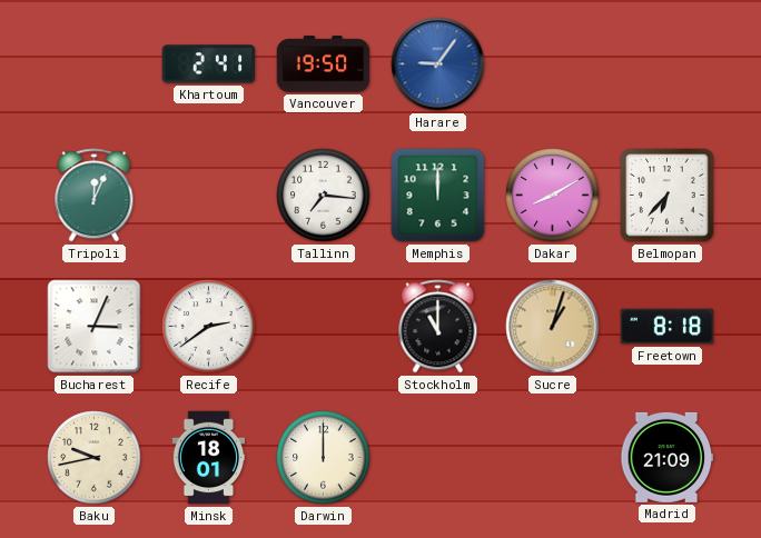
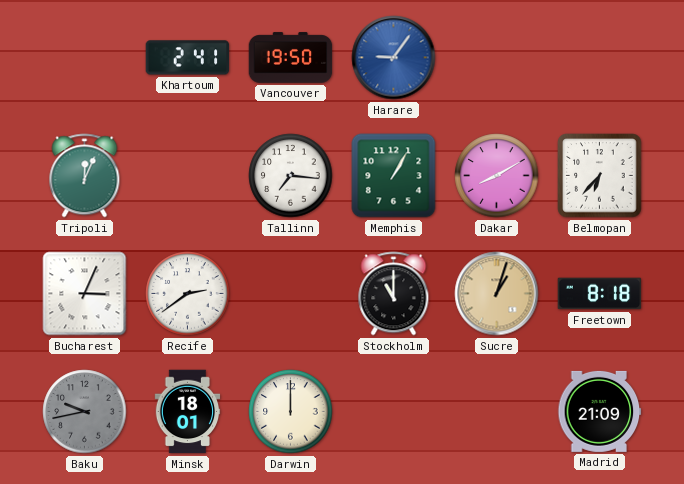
Memphis: 12:00 -> 1:05
Baku dial: cream -> grey
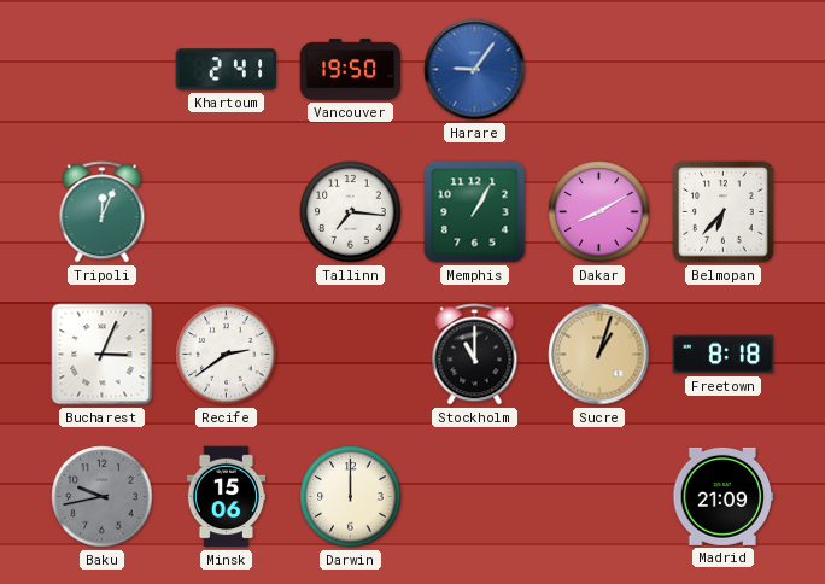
Minsk: 18:01 -> 15:06
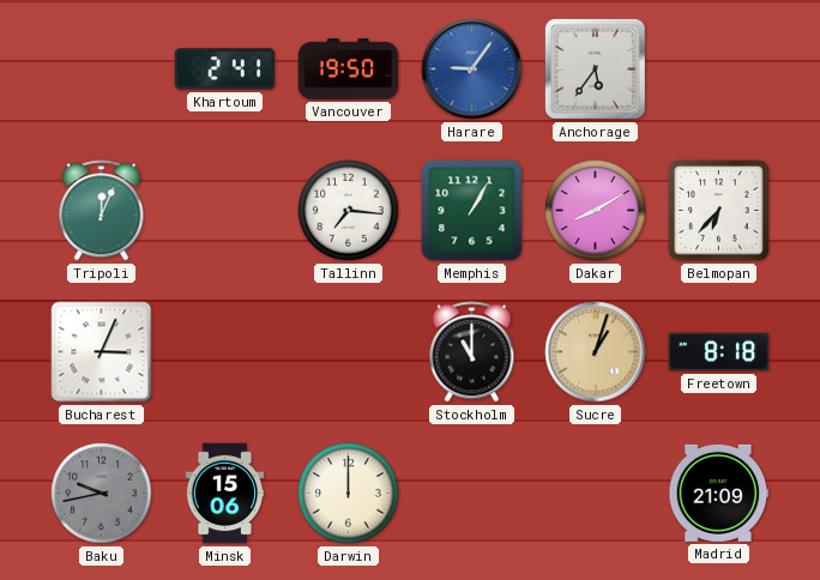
Anchorage: none -> 5:36
Recife: 2:39 -> none
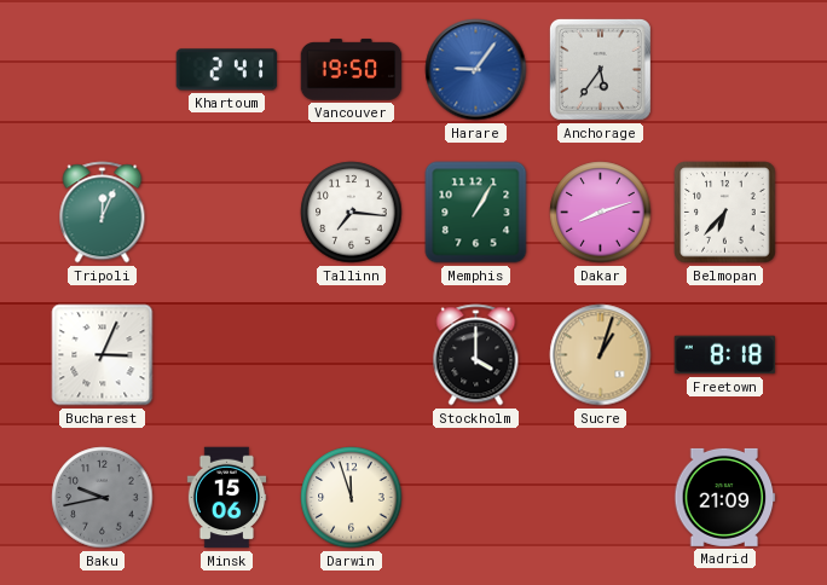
Dakar: 8:10 -> 8:12
Stockholm: 11:00 -> 4:00
Darwin: 12:00 -> 11:57
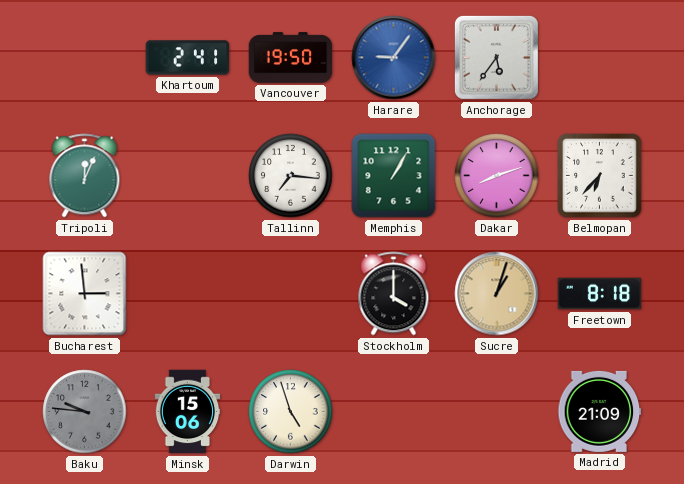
Bucharest: 3:04 -> 2:59
Baku: 9:43 -> 9:46
Darwin: 11:57 -> 4:57
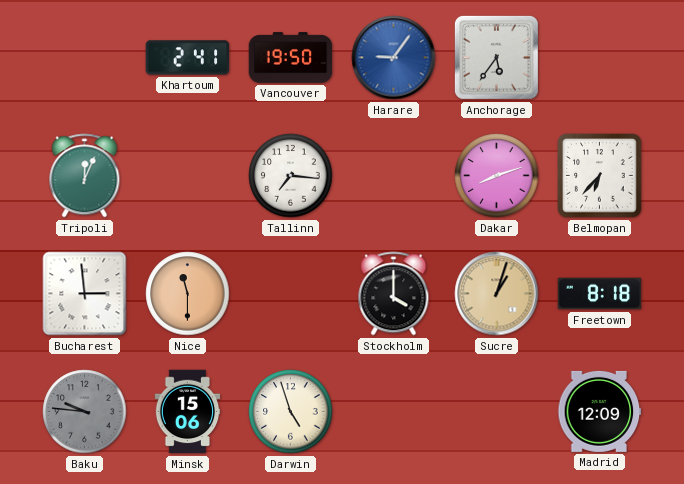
Memphis: 1:05 -> none
Nice: none -> 11:30
Madrid: 21:09 -> 12:09
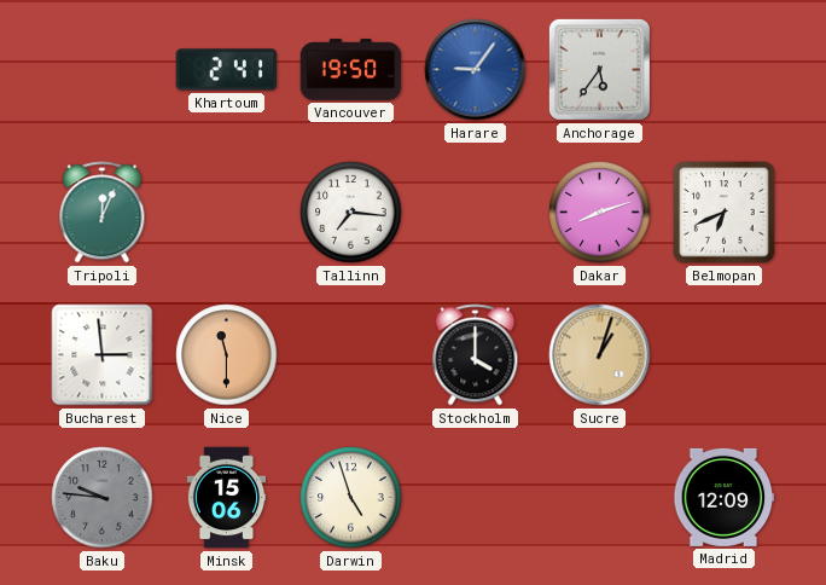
Belmopan: 6:37 -> 6:41
Freetown: 8:18 -> none
